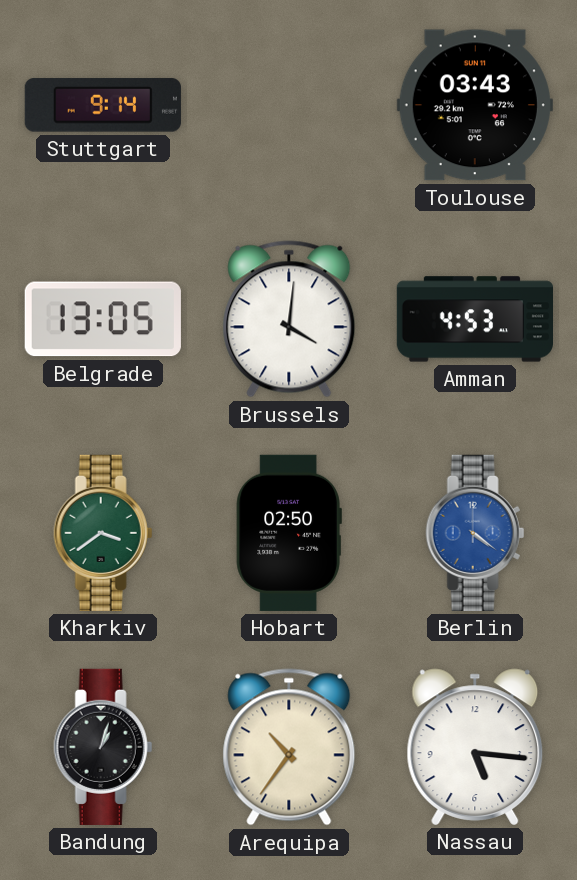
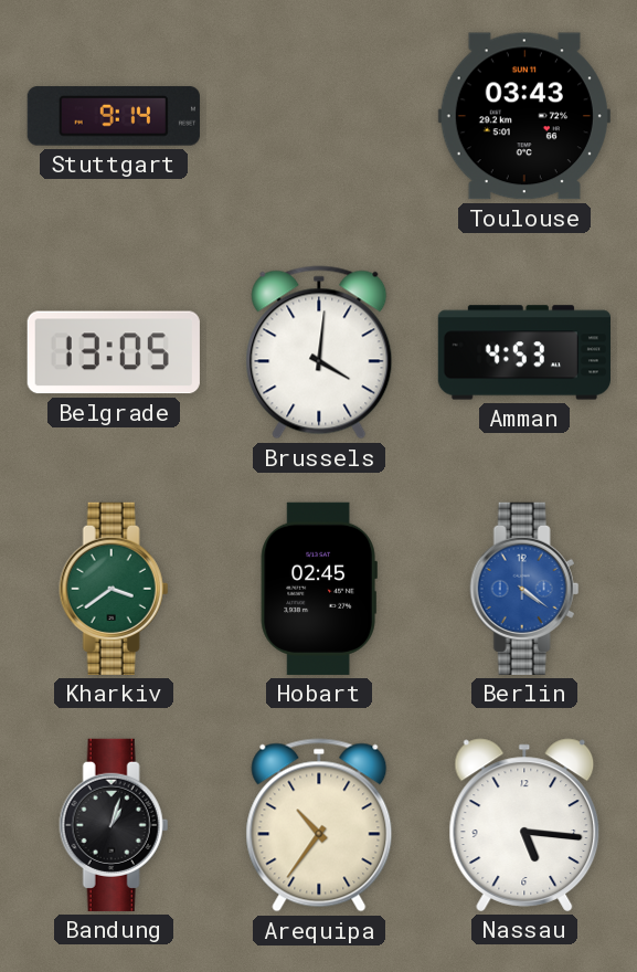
Hobart: 02:50 -> 02:45
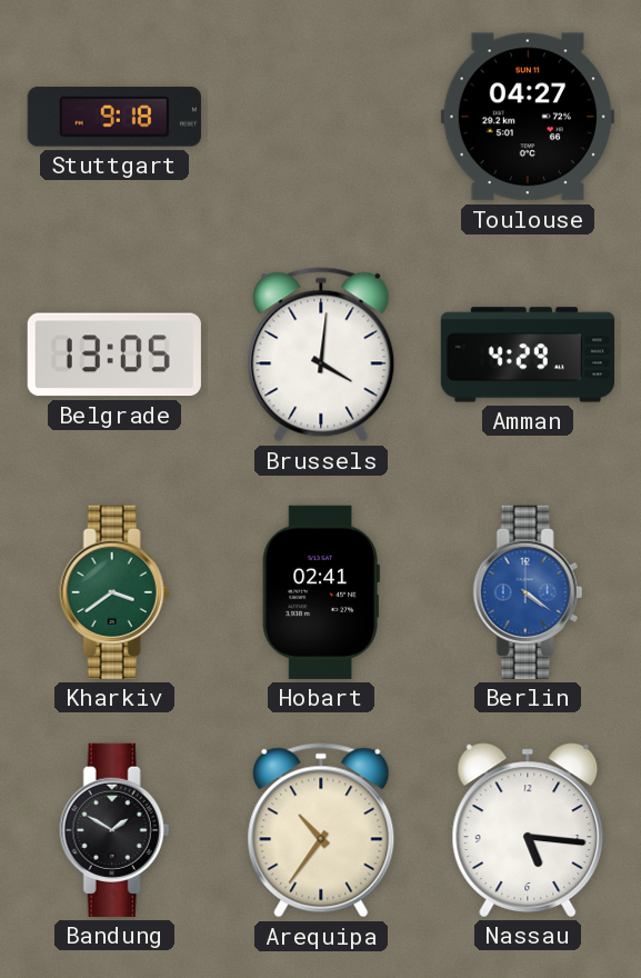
Stuttgart: 9:14 -> 9:18
Toulouse: 03:43 -> 04:27
Amman: 4:53 -> 4:29
Hobart: 02:45 -> 02:41
Bandung: 1:03 -> 1:50
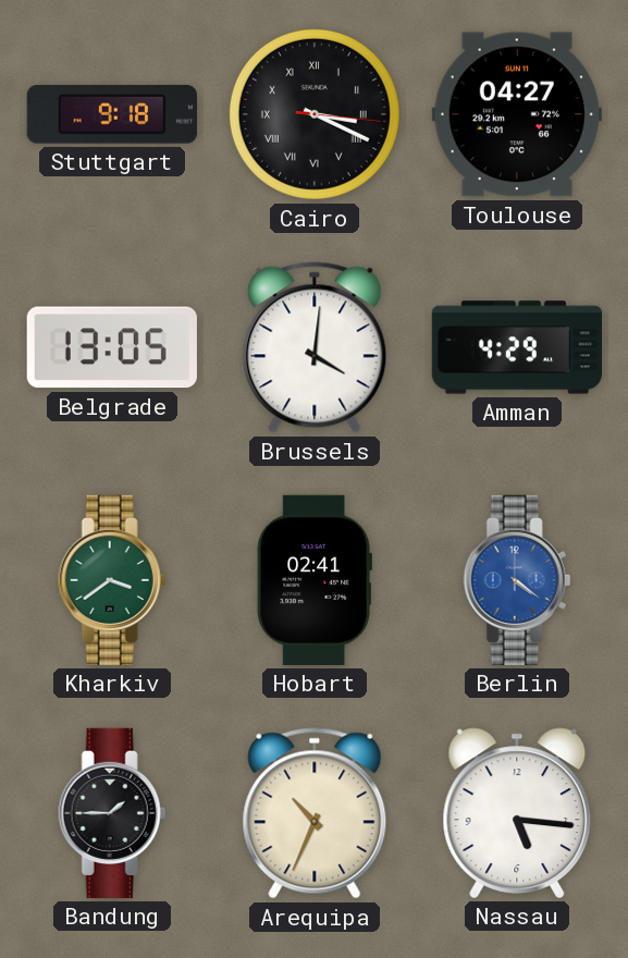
Cairo: none -> 3:19
Bandung: 1:50 -> 1:45
Arequipa: 10:36 -> 10:34
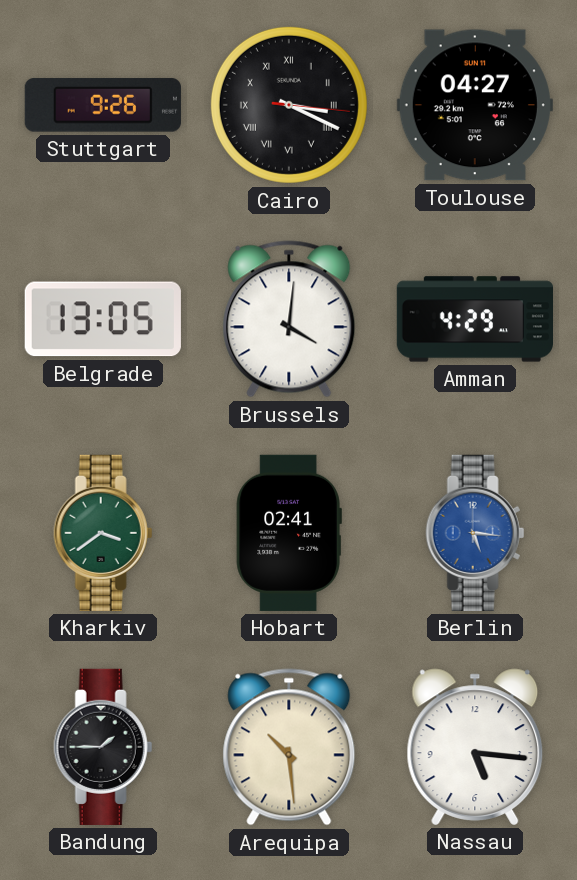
Stuttgart: 9:18 -> 9:26
Berlin: 4:21 -> 5:16
Arequipa: 10:34 -> 10:29
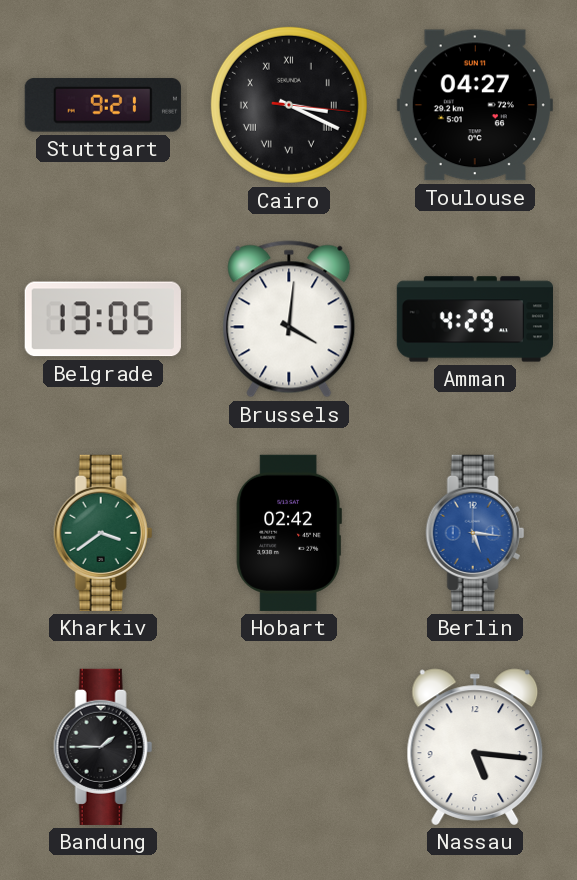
Stuttgart: 9:26 -> 9:21
Hobart: 02:41 -> 02:42
Arequipa: 10:29 -> none
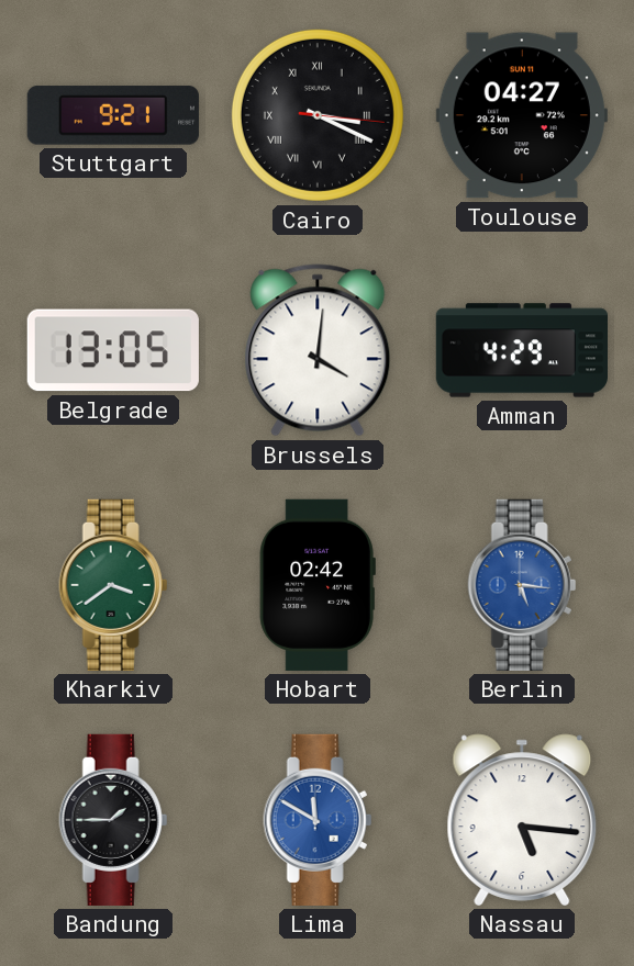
Lima: none -> 11:50
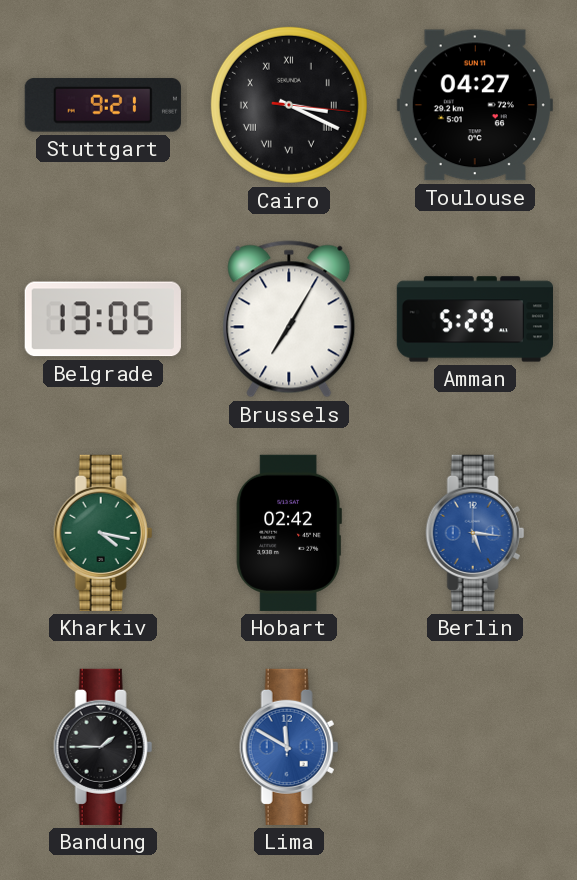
Brussels: 4:01 -> 7:05
Amman: 4:29 -> 5:29
Kharkiv: 3:39 -> 4:17
Nassau: 5:16 -> none
